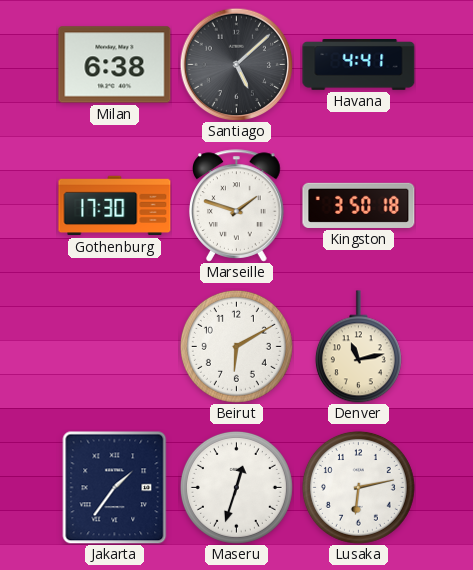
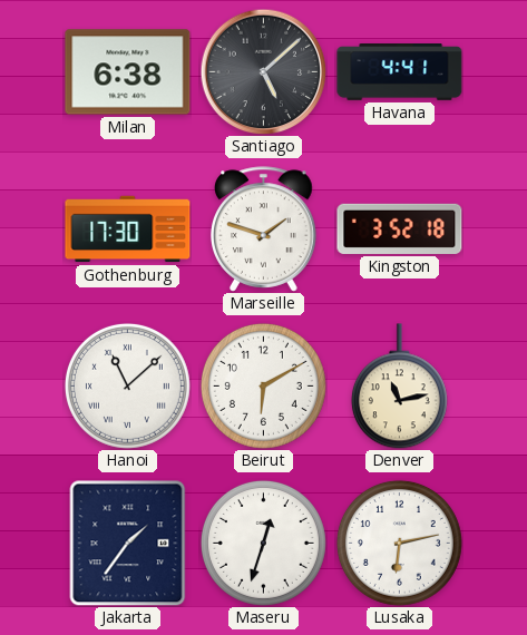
Kingston: 3:50 -> 3:52
Hanoi: none -> 11:08
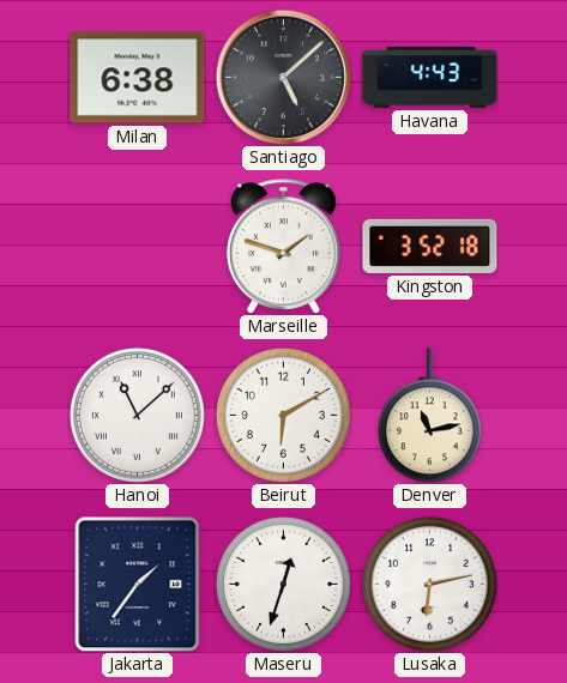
Havana: 4:41 -> 4:43
Gothenburg: 17:30 -> none
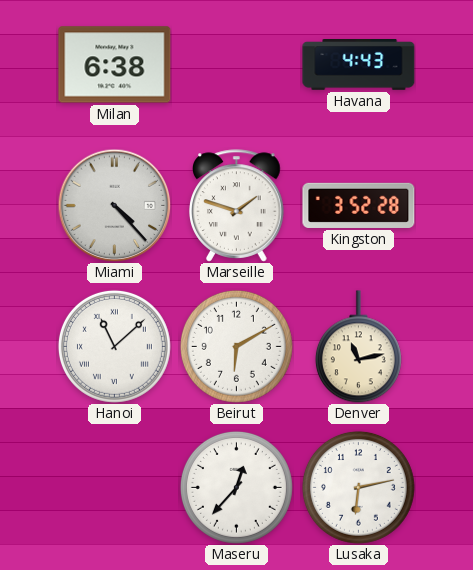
Santiago: 5:08 -> none
Miami: none -> 4:23
Kingston: 3:52:18 -> 3:52:28
Jakarta: 1:36 -> none
Maseru: 12:33 -> 12:37
